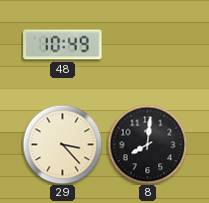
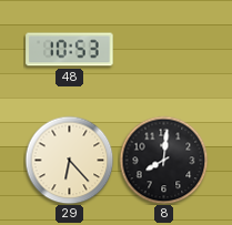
48: 10:49 -> 10:53
29: 3:23 -> 6:23
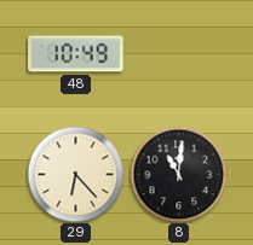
48: 10:53 -> 10:49
8: 8:01 -> 11:01
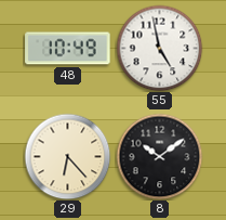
55: none -> 4:58
8: 11:01 -> 10:09
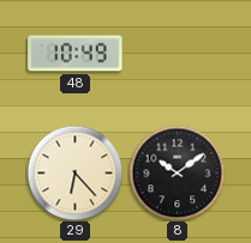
55: 4:58 -> none
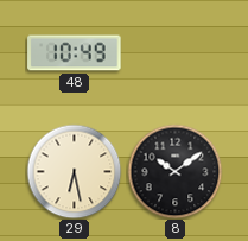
29: 6:23 -> 6:28
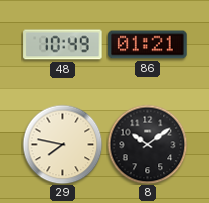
86: none -> 01:21
29: 6:28 -> 7:47
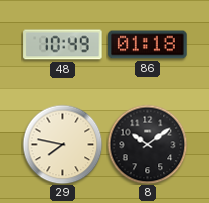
86: 01:21 -> 01:18
